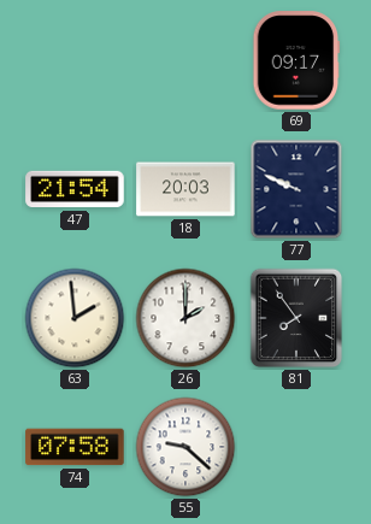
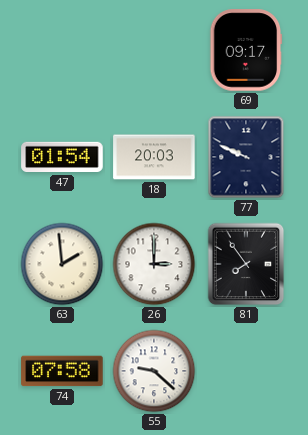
47: 21:54 -> 01:54
26: 2:00 -> 3:00
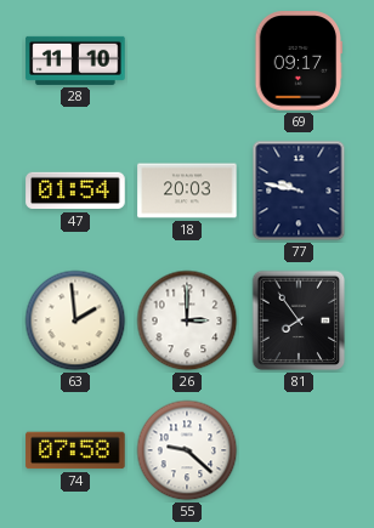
28: none -> 11:10
77: 9:49 -> 9:47
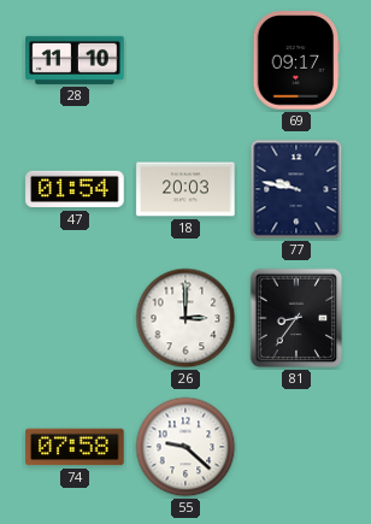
63: 1:59 -> none
81: 7:54 -> 8:36
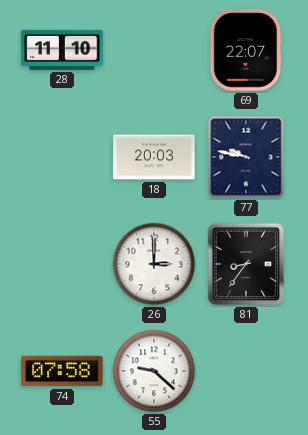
69: 09:17 -> 22:07
47: 01:54 -> none
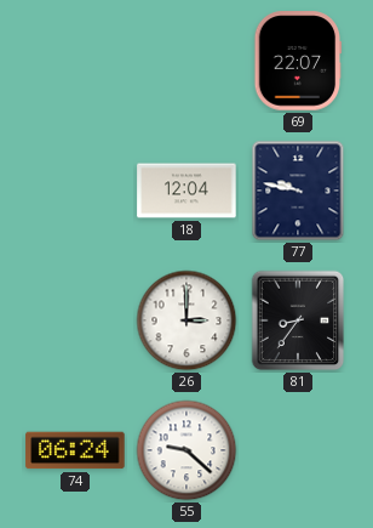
28: 11:10 -> none
18: 20:03 -> 12:04
74: 07:58 -> 06:24
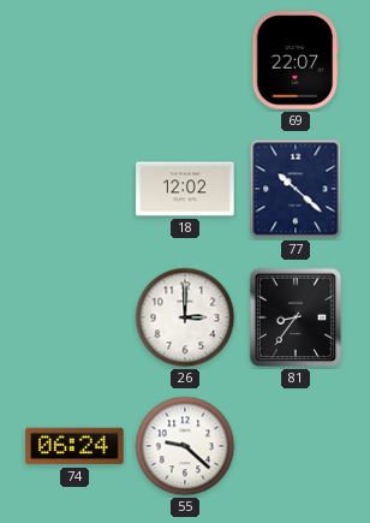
18: 12:04 -> 12:02
77: 9:47 -> 10:22
